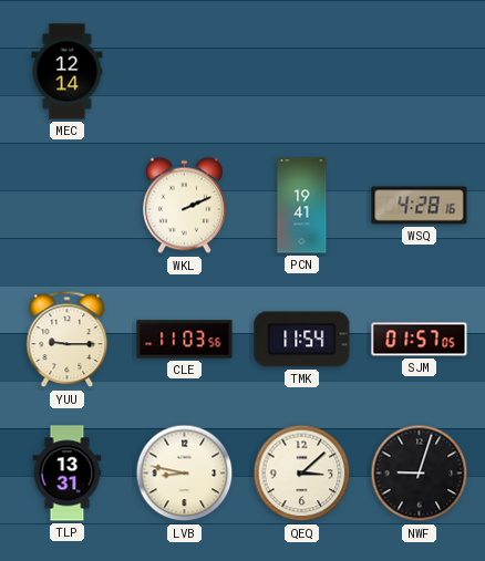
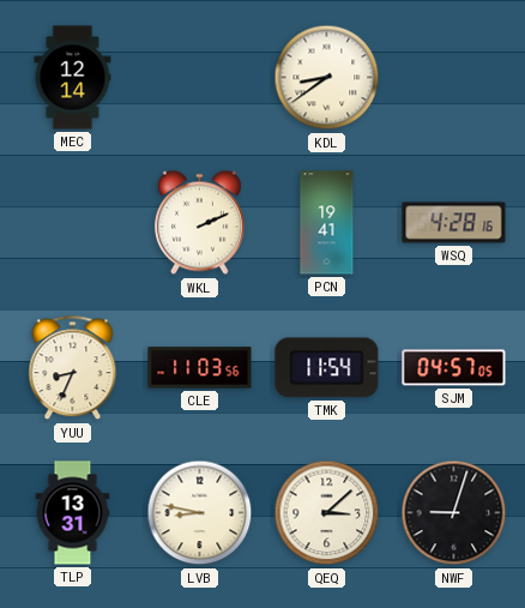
KDL: none -> 8:39
YUU: 9:15 -> 8:34
SJM: 01:57 -> 04:57
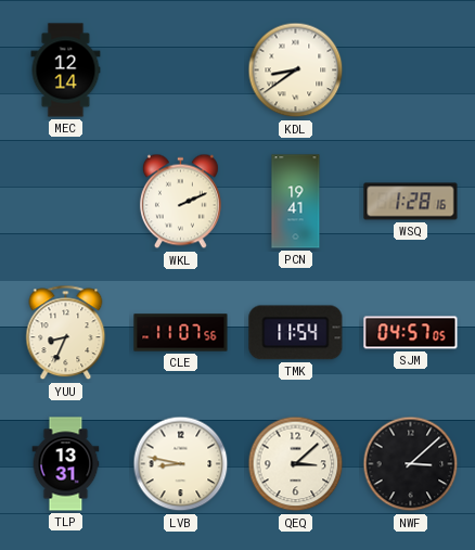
WSQ: 4:28 -> 1:28
CLE: 11:03 -> 11:07
NWF: 9:03 -> 3:08
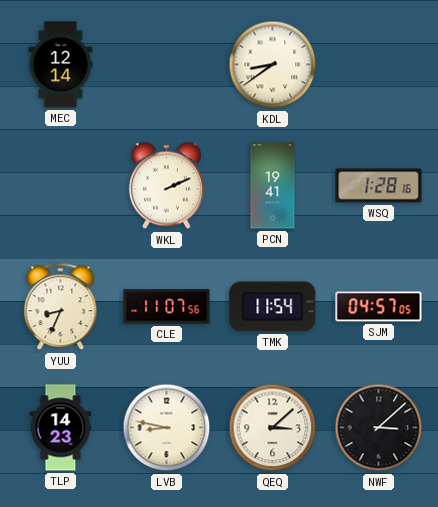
TLP: 13:31 -> 14:23
